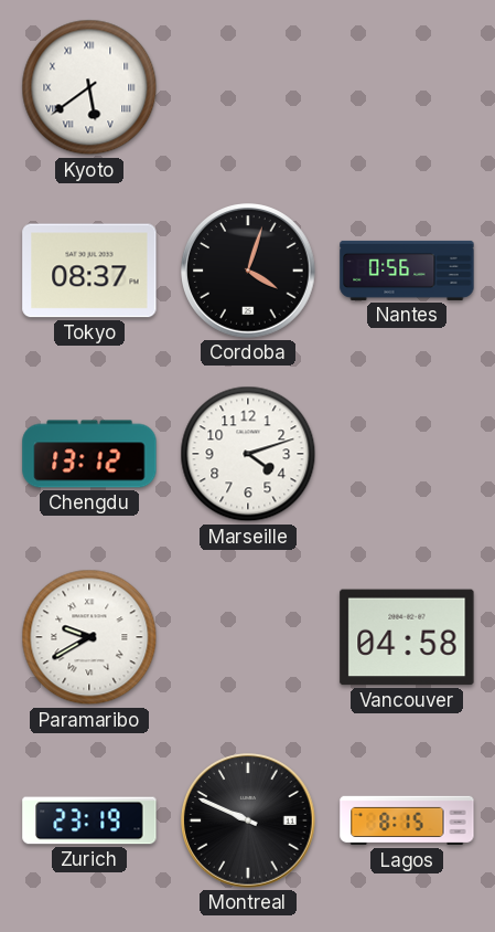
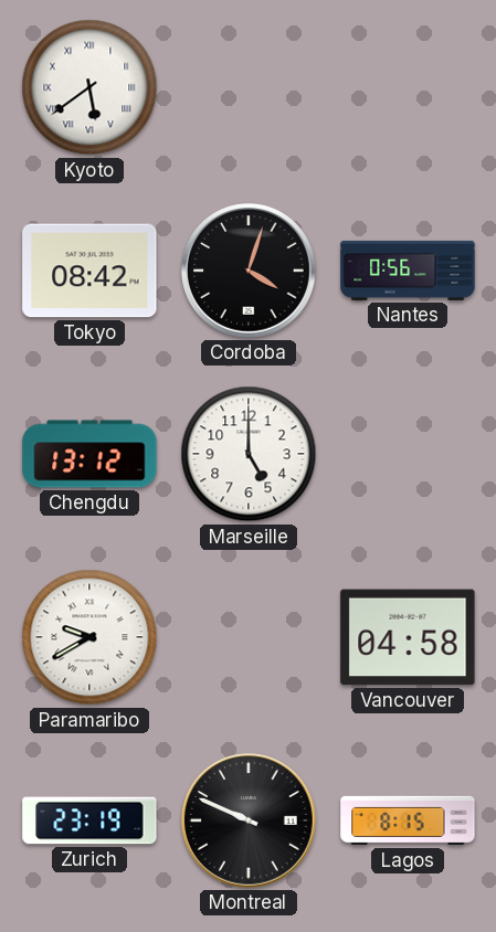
Tokyo: 08:37 -> 08:42
Marseille: 4:12 -> 5:00
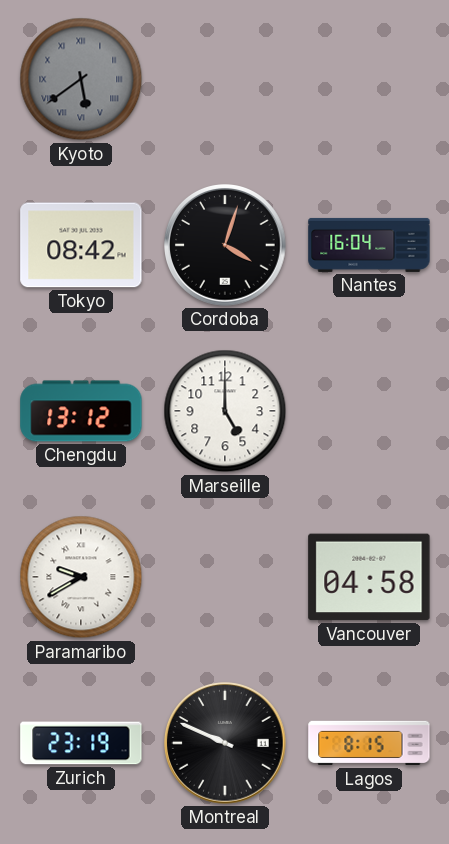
Kyoto dial: white -> grey
Nantes: 0:56 -> 16:04
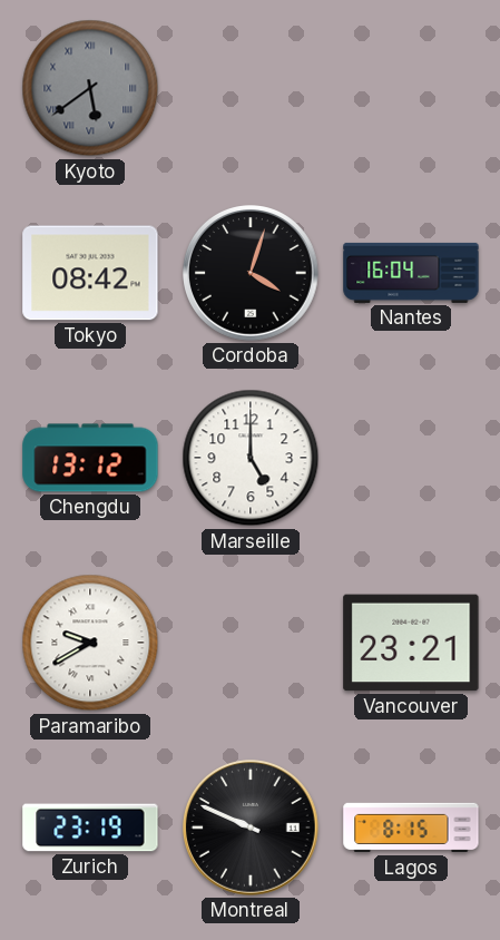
Vancouver: 04:58 -> 23:21
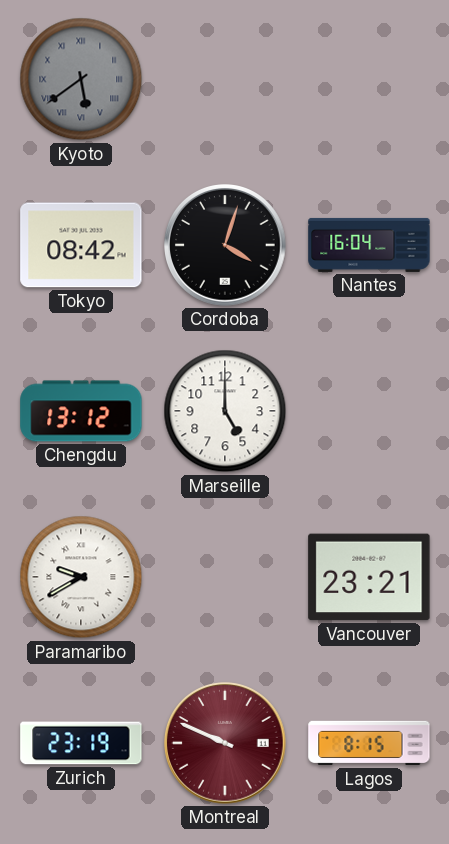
Montreal dial: black -> burgundy
